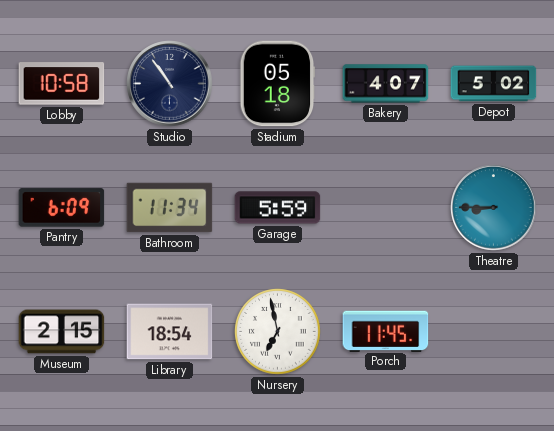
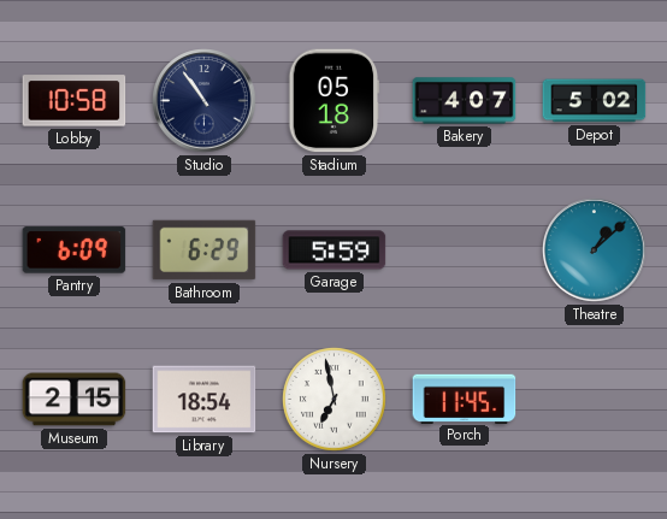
Bathroom: 11:34 -> 6:29
Theatre: 8:45 -> 1:08
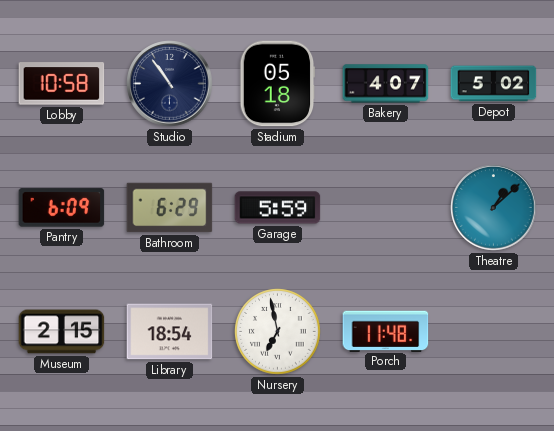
Porch: 11:45 -> 11:48
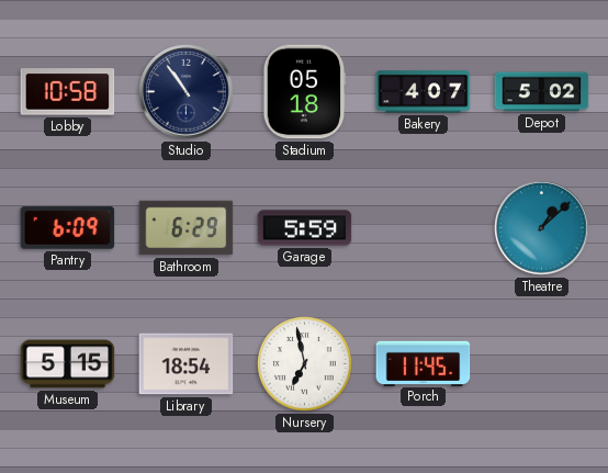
Museum: 2:15 -> 5:15
Porch: 11:48 -> 11:45
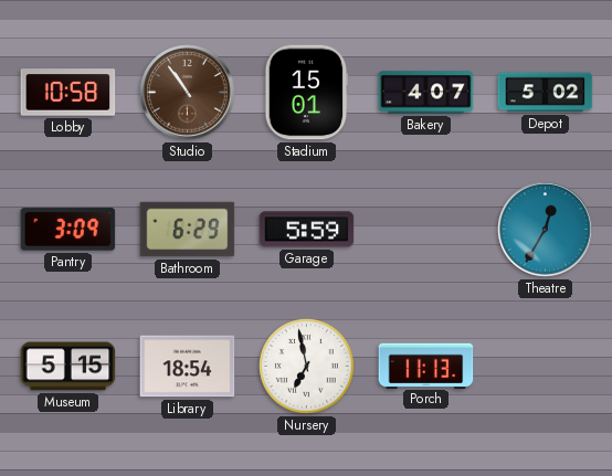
Studio dial: navy -> brown
Stadium: 05:18 -> 15:01
Pantry: 6:09 -> 3:09
Theatre: 1:08 -> 12:35
Porch: 11:45 -> 11:13
